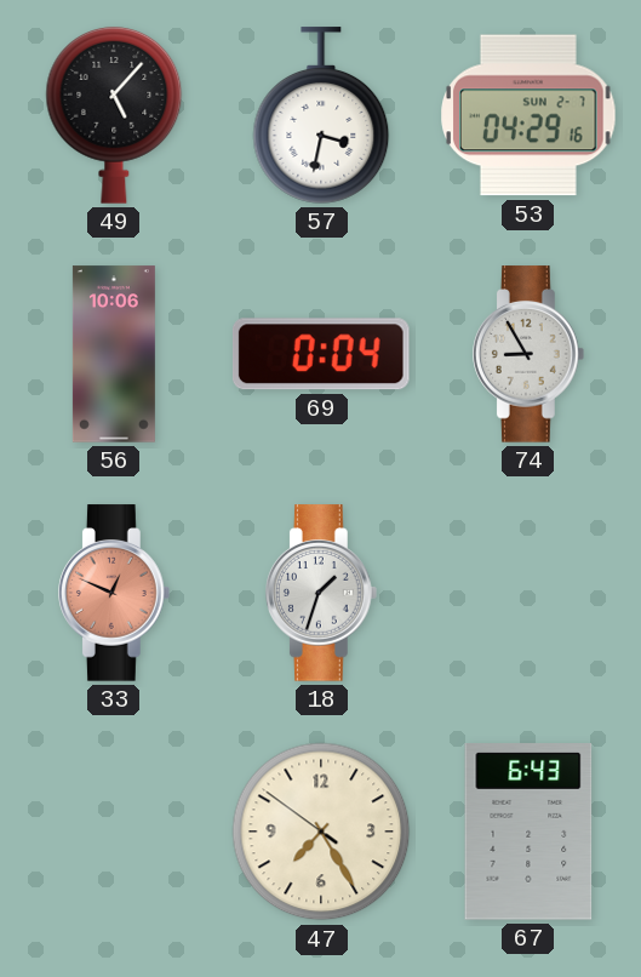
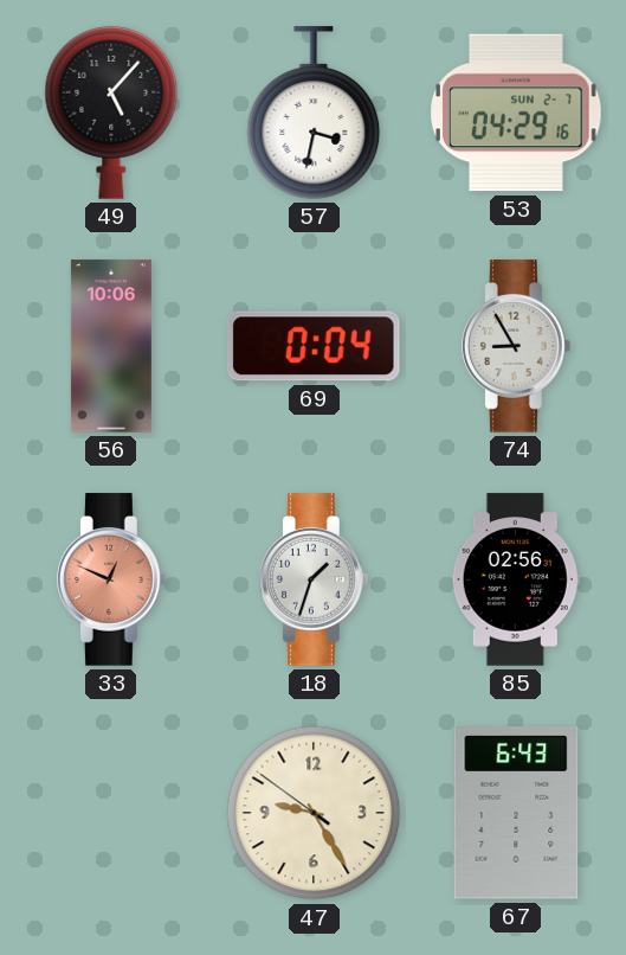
85: none -> 02:56
47: 7:24 -> 9:24
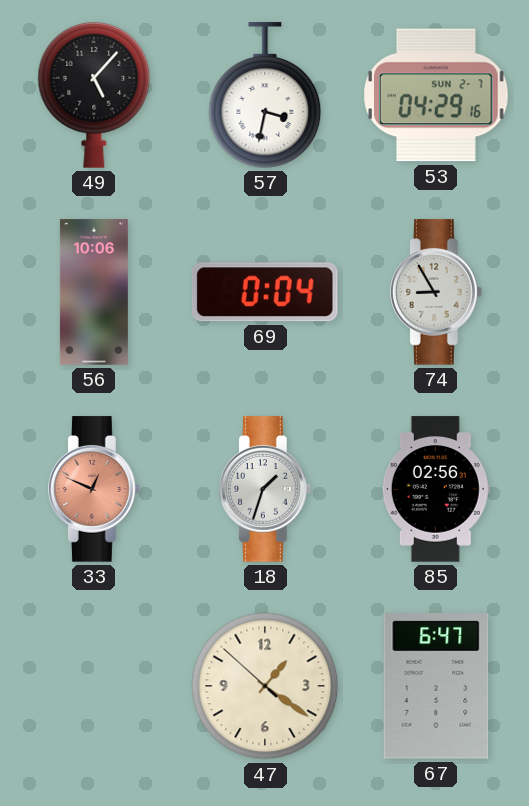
47: 9:24 -> 1:20
67: 6:43 -> 6:47
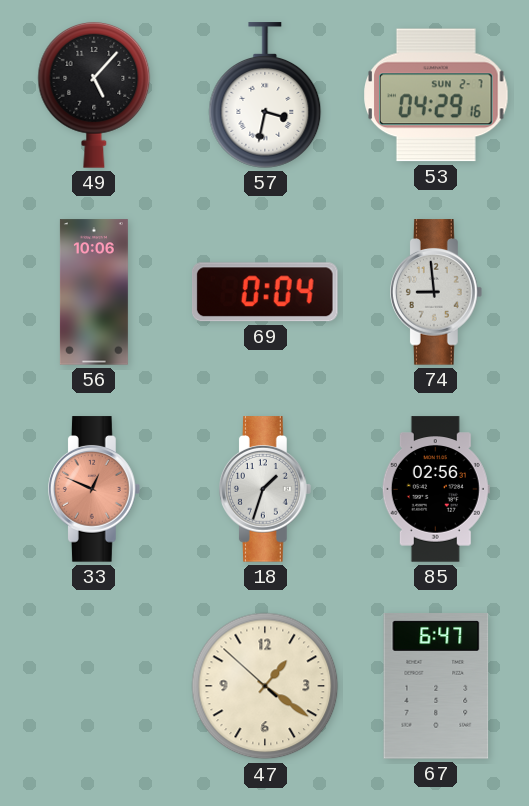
74: 8:55 -> 8:59
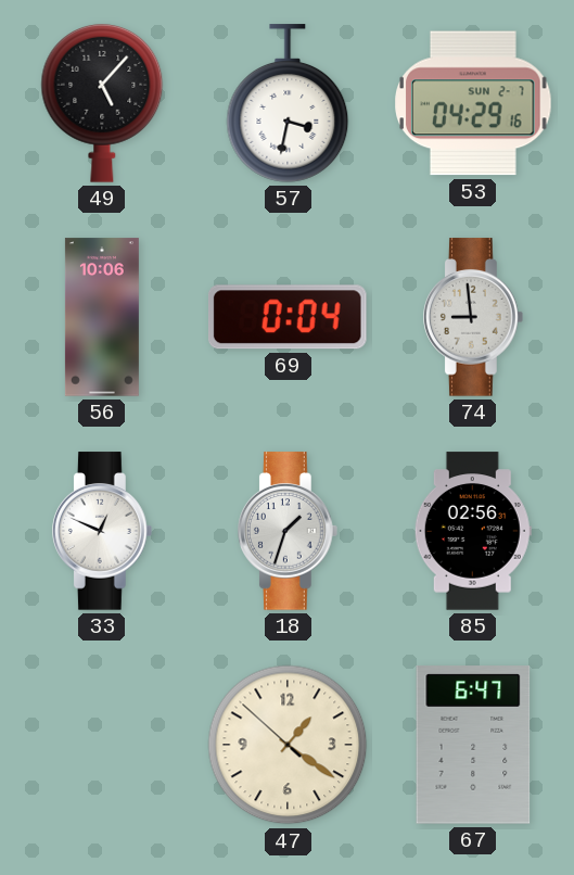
33 dial: salmon -> white
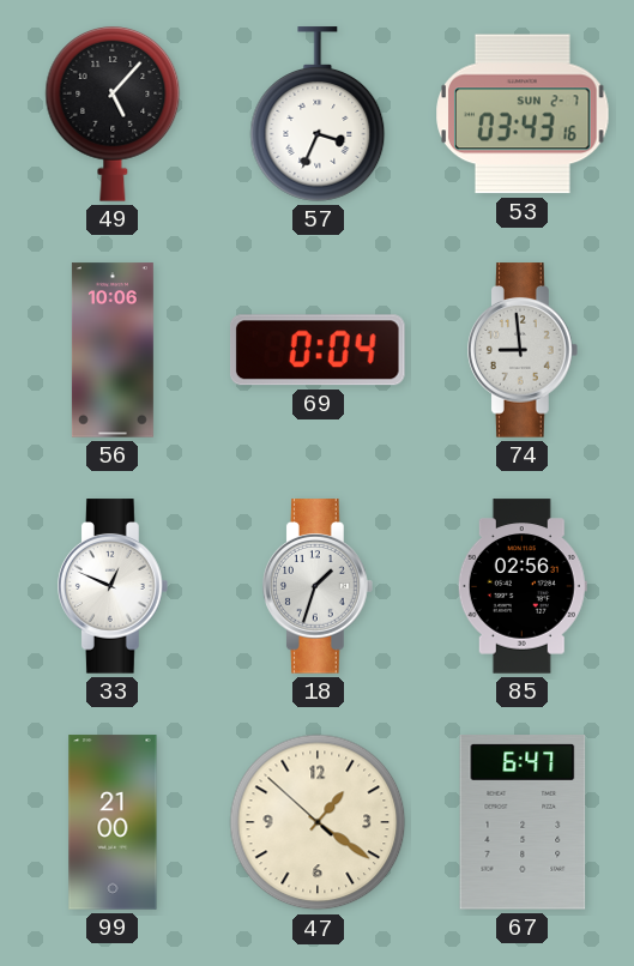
57: 3:32 -> 3:34
53: 04:29 -> 03:43
99: none -> 21:00
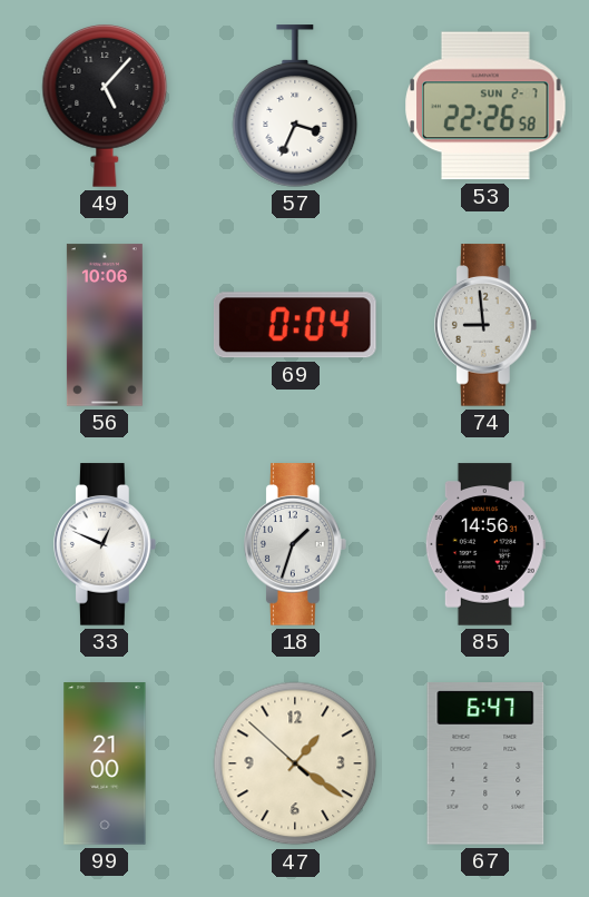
53: 03:43 -> 22:26
85: 02:56 -> 14:56
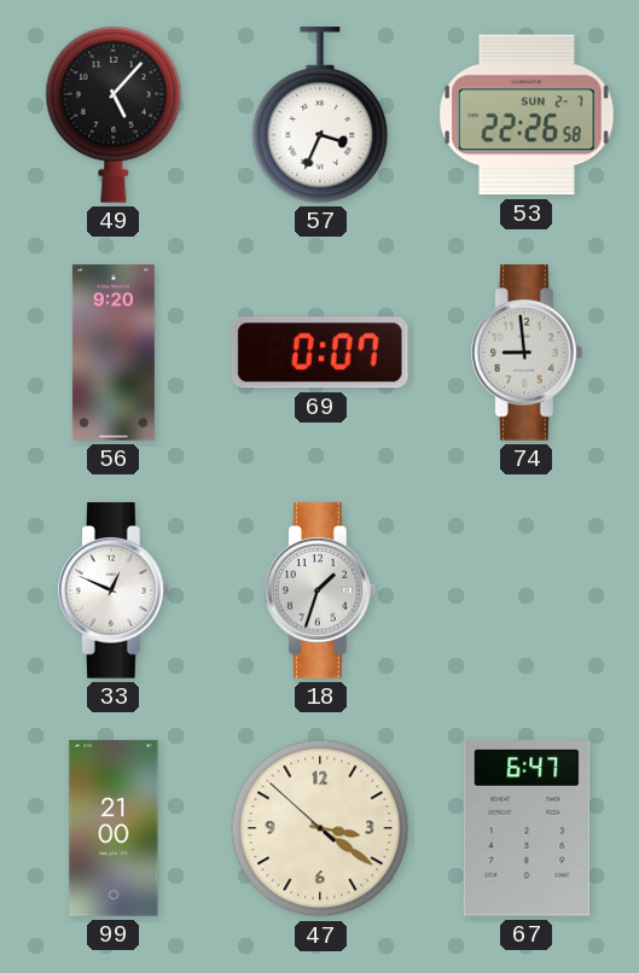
56: 10:06 -> 9:20
69: 0:04 -> 0:07
85: 14:56 -> none
47: 1:20 -> 3:20
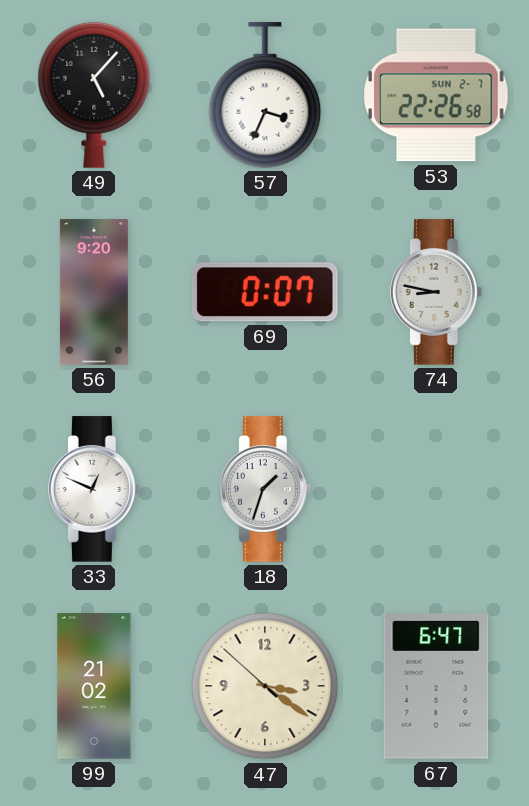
74: 8:59 -> 8:47
99: 21:00 -> 21:02
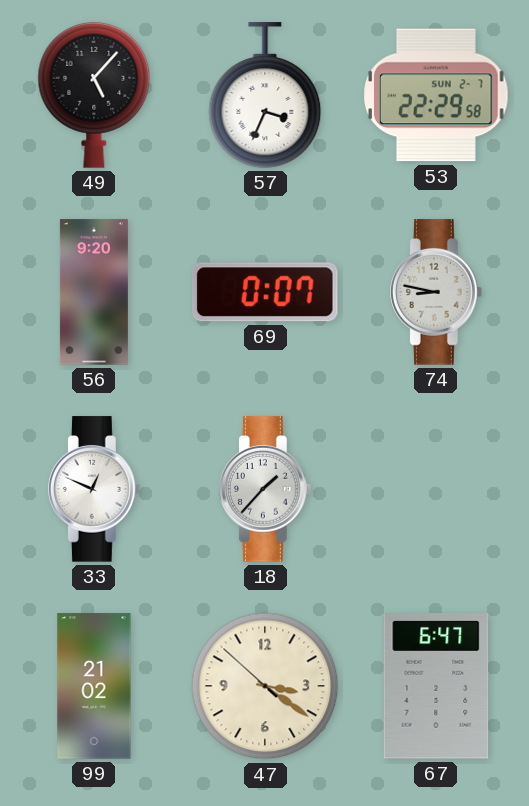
53: 22:26 -> 22:29
18: 1:33 -> 1:37
